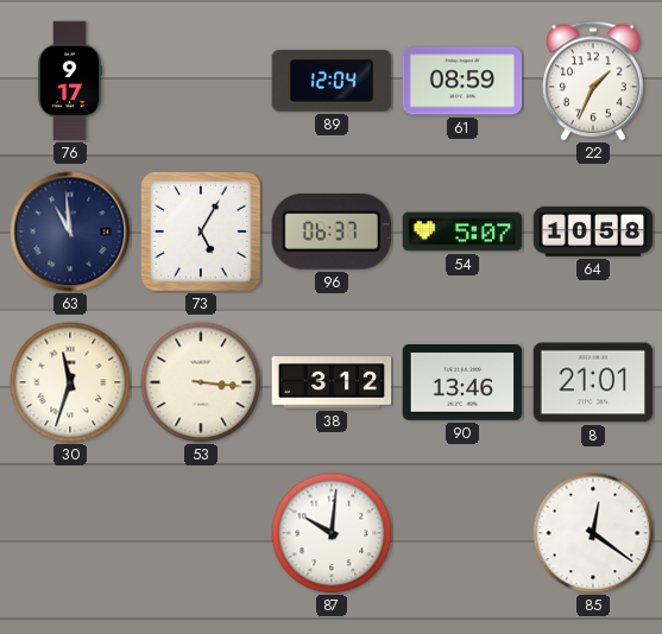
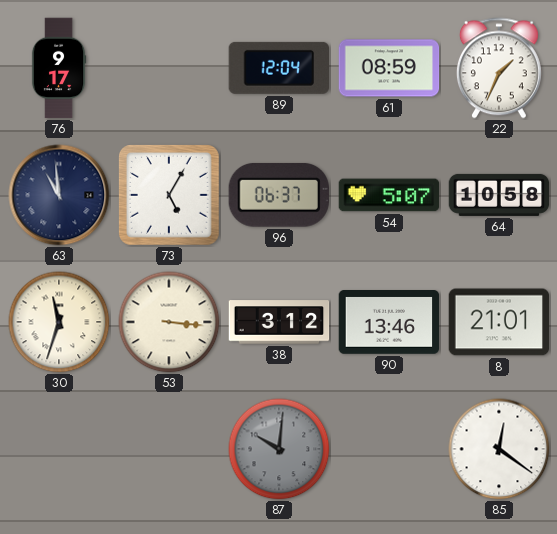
87 dial: white -> grey
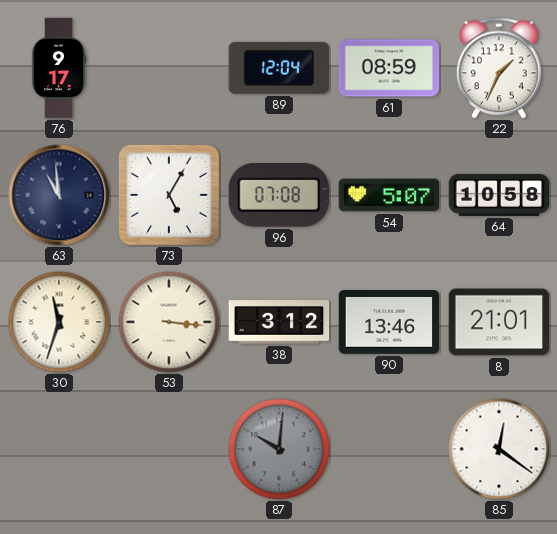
96: 06:37 -> 07:08
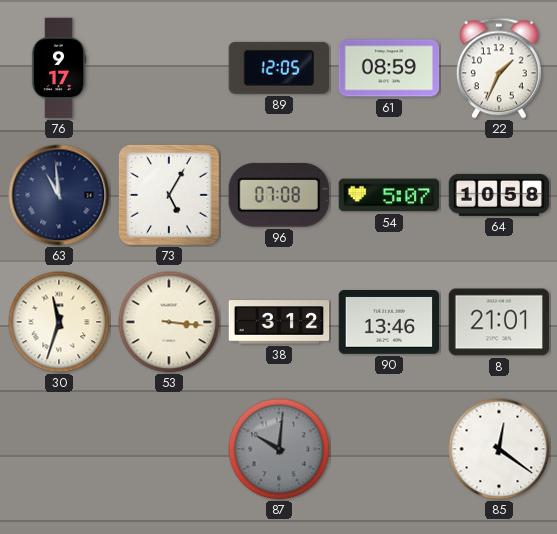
89: 12:04 -> 12:05
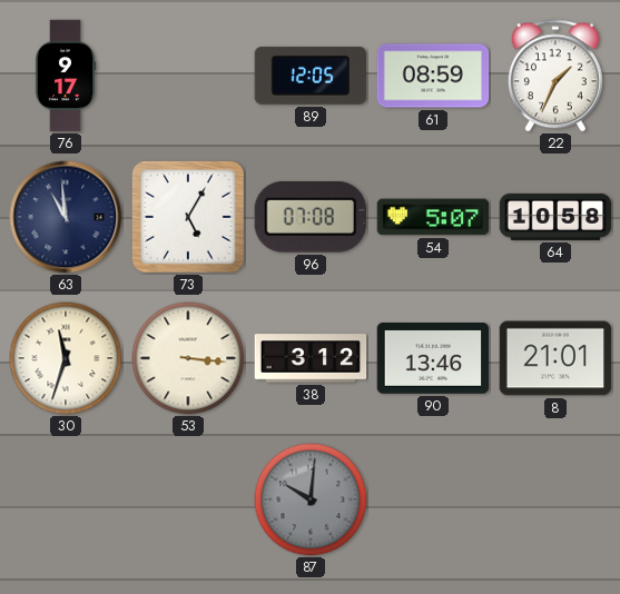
85: 12:21 -> none
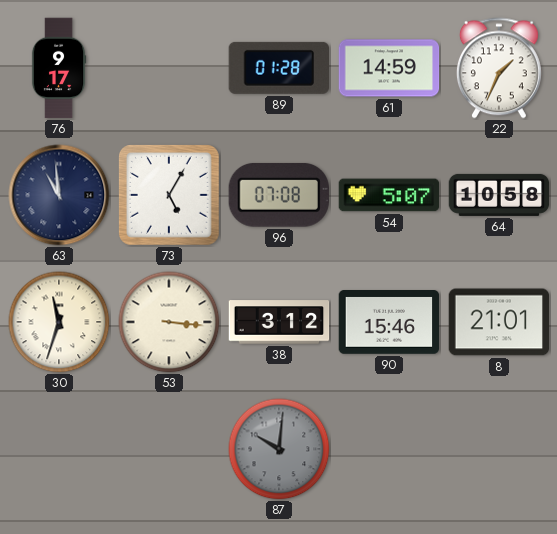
89: 12:05 -> 01:28
61: 08:59 -> 14:59
90: 13:46 -> 15:46
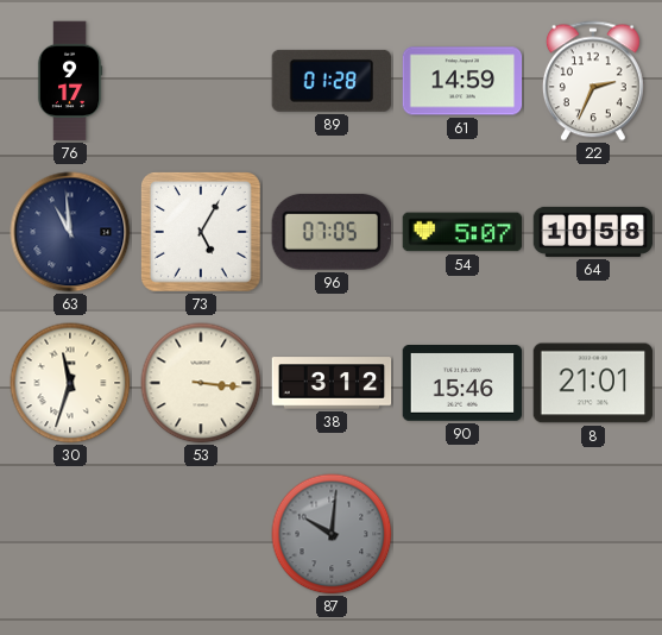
22: 1:34 -> 2:34
96: 07:08 -> 07:05
